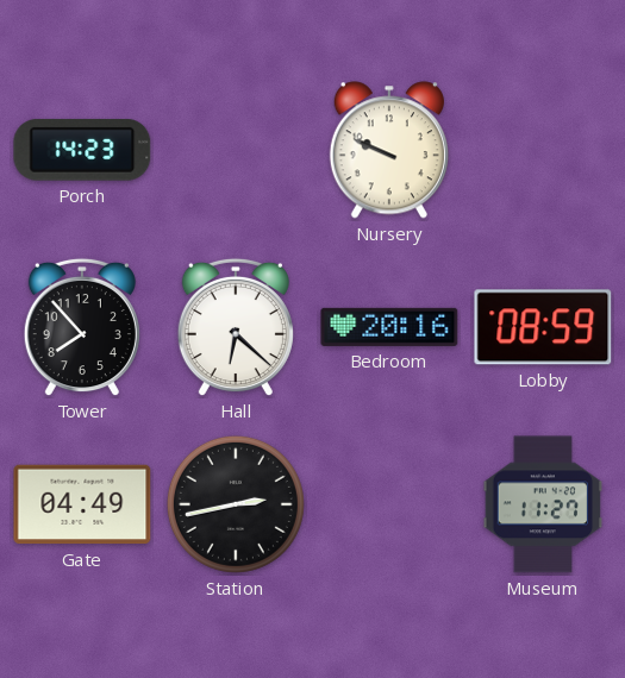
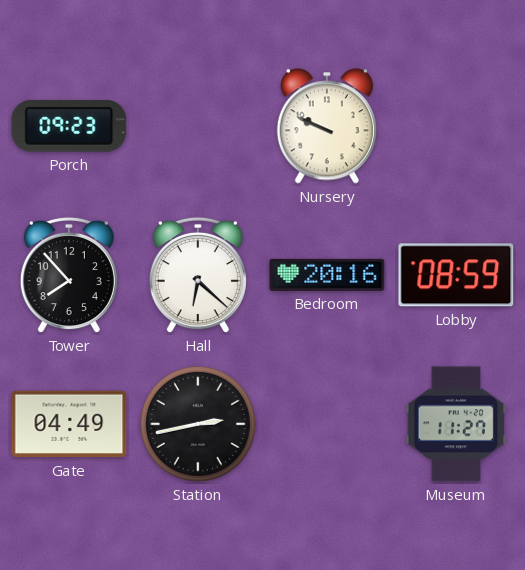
Porch: 14:23 -> 09:23
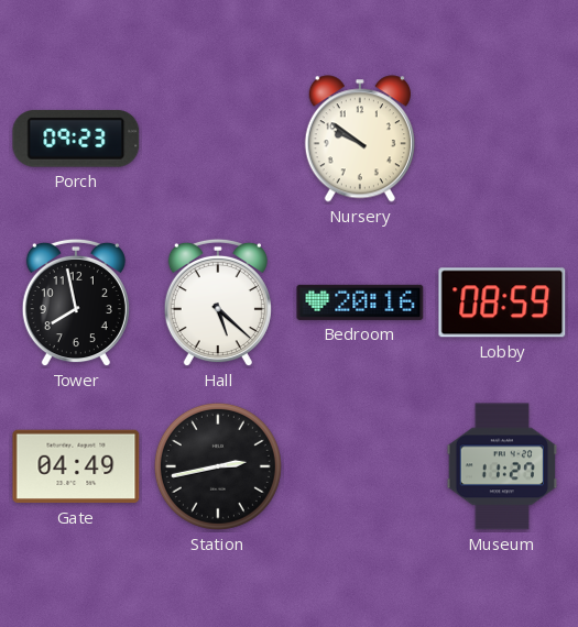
Nursery: 9:49 -> 9:51
Tower: 7:53 -> 7:58
Hall: 6:22 -> 5:22
